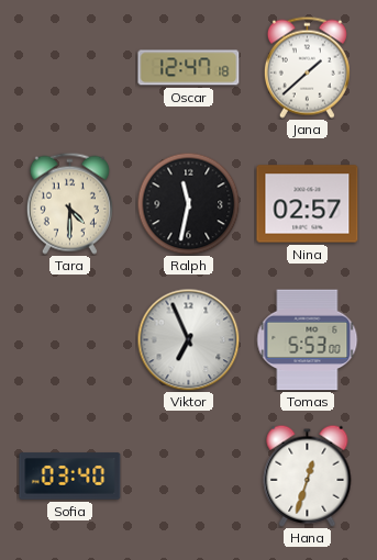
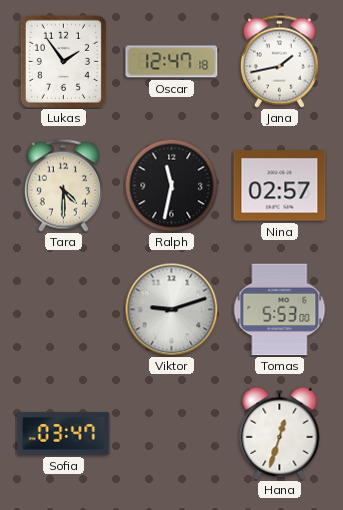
Lukas: none -> 1:54
Jana: 1:38 -> 1:43
Viktor: 6:56 -> 9:12
Sofia: 03:40 -> 03:47
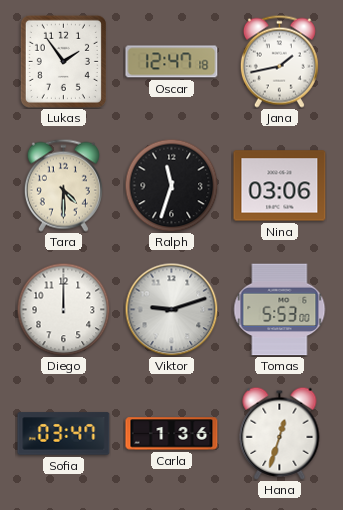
Ralph: 11:32 -> 11:33
Nina: 02:57 -> 03:06
Diego: none -> 12:00
Carla: none -> 1:36
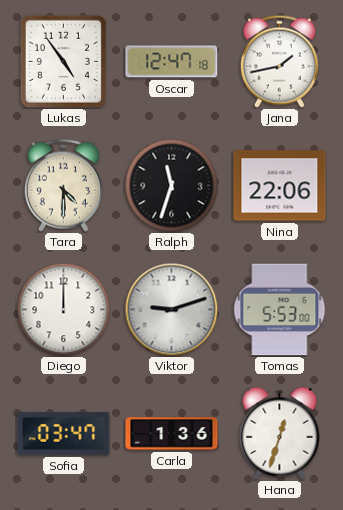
Lukas: 1:54 -> 4:54
Nina: 03:06 -> 22:06
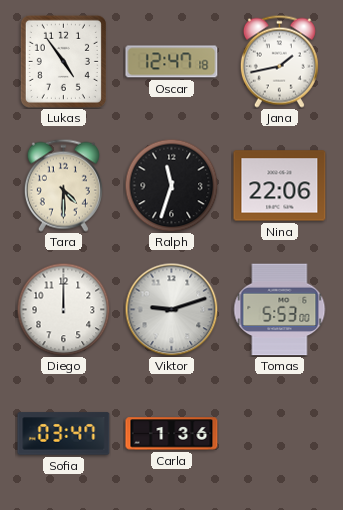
Hana: 12:33 -> none
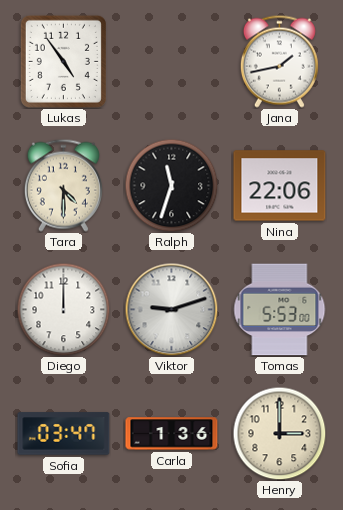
Oscar: 12:47 -> none
Henry: none -> 3:00
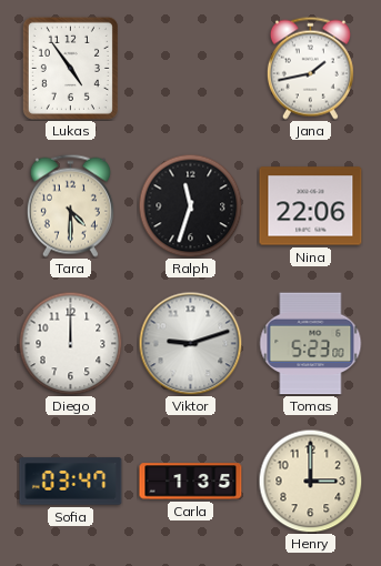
Tomas: 5:53 -> 5:23
Carla: 1:36 -> 1:35
